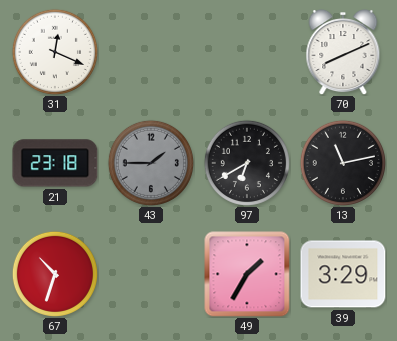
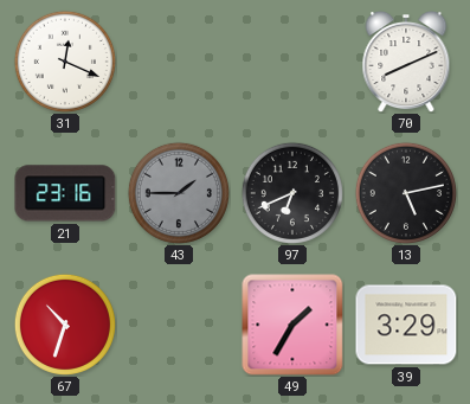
21: 23:18 -> 23:16
97: 6:40 -> 6:41
13: 11:13 -> 5:13
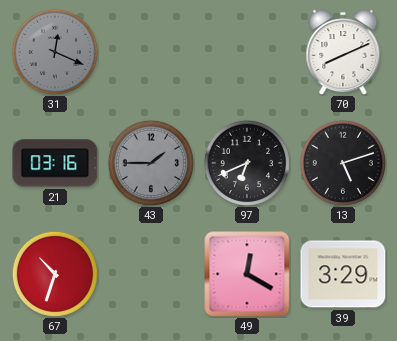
31 dial: white -> grey
21: 23:16 -> 03:16
13: 5:13 -> 5:12
49: 1:35 -> 12:20
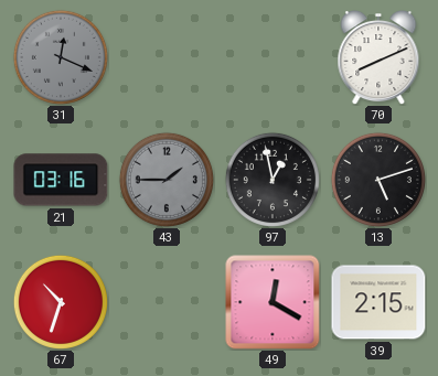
97: 6:41 -> 12:58
39: 3:29 -> 2:15
